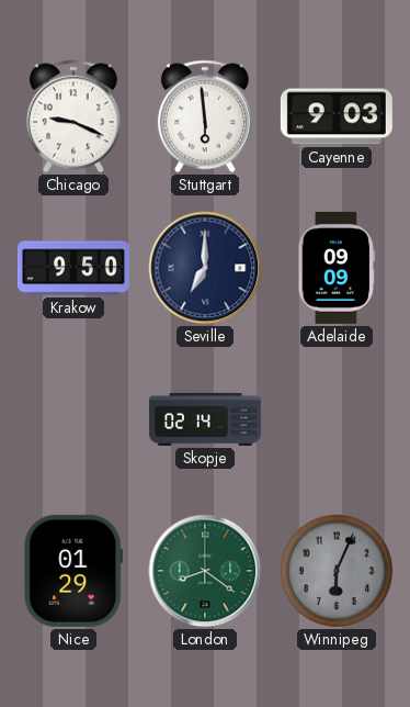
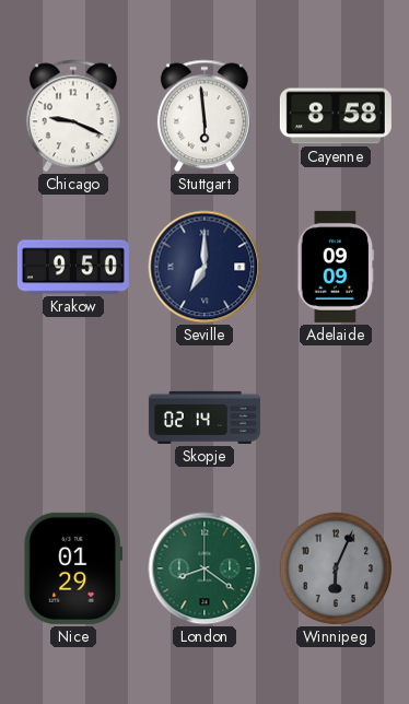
Cayenne: 9:03 -> 8:58
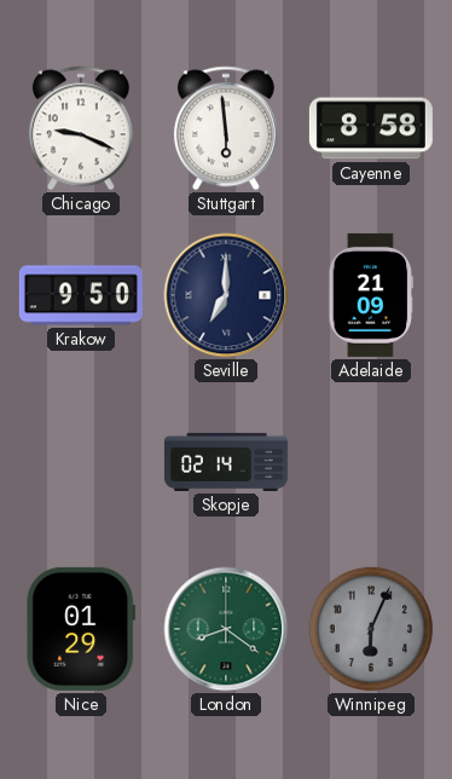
Adelaide: 09:09 -> 21:09
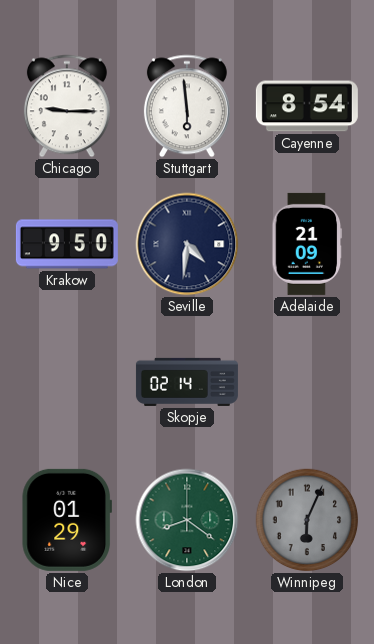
Chicago: 9:19 -> 9:15
Cayenne: 8:58 -> 8:54
Seville: 7:00 -> 4:31
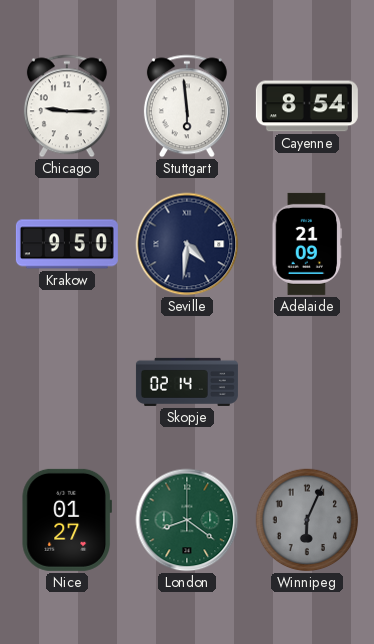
Nice: 01:29 -> 01:27
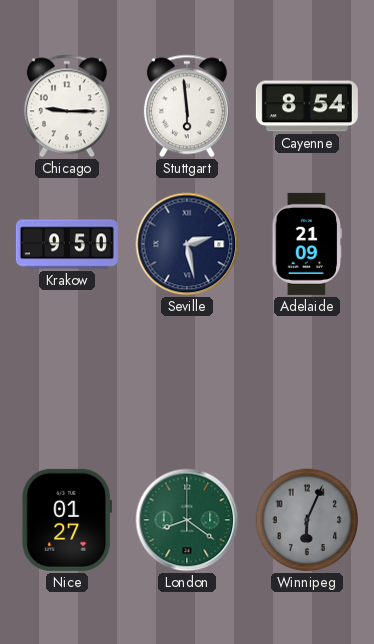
Seville: 4:31 -> 2:28
Skopje: 02:14 -> none
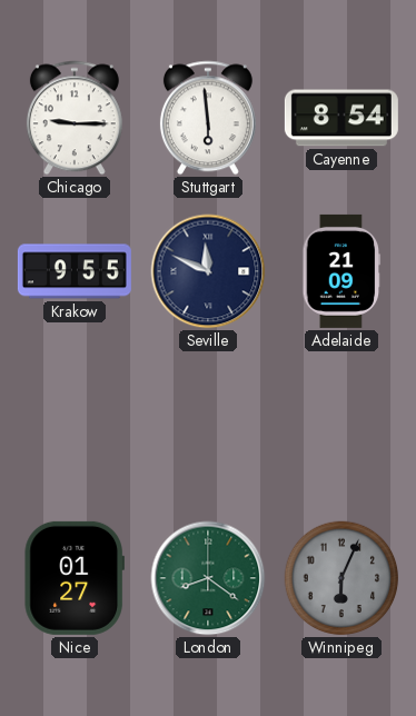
Krakow: 9:50 -> 9:55
Seville: 2:28 -> 11:49
